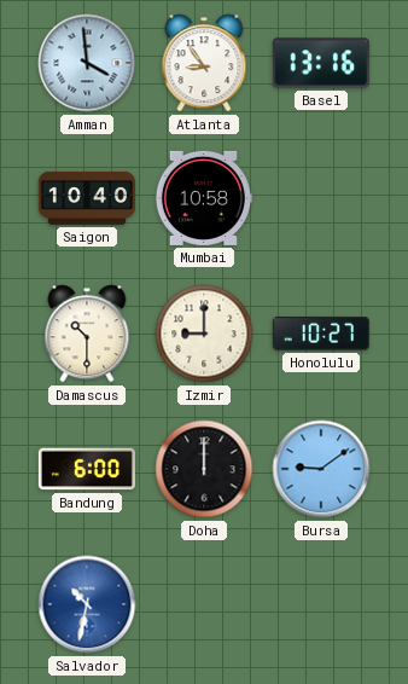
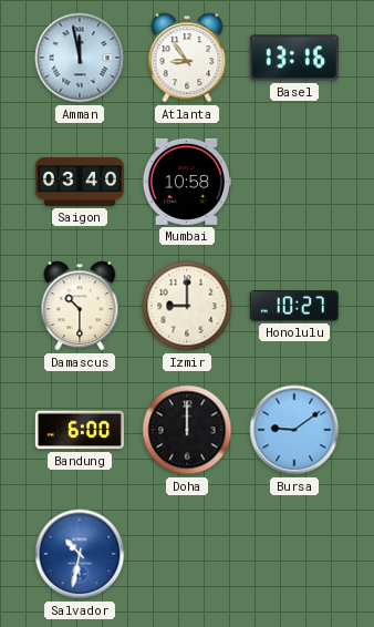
Amman: 3:59 -> 11:58
Saigon: 10:40 -> 03:40
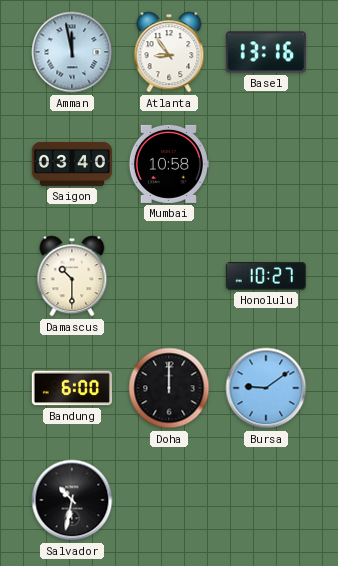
Izmir: 9:00 -> none
Salvador dial: blue -> black
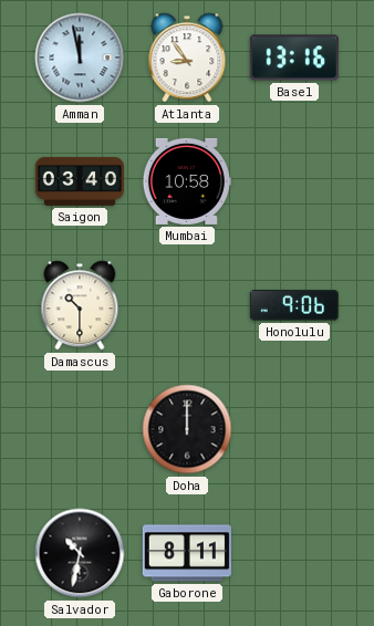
Honolulu: 10:27 -> 9:06
Bandung: 6:00 -> none
Bursa: 9:09 -> none
Gaborone: none -> 8:11
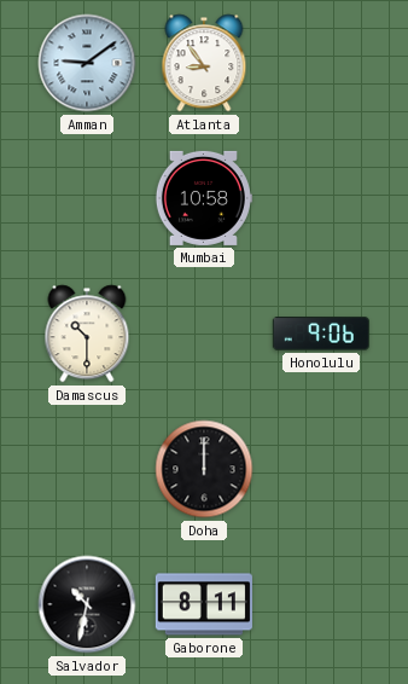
Amman: 11:58 -> 9:09
Basel: 13:16 -> none
Saigon: 03:40 -> none
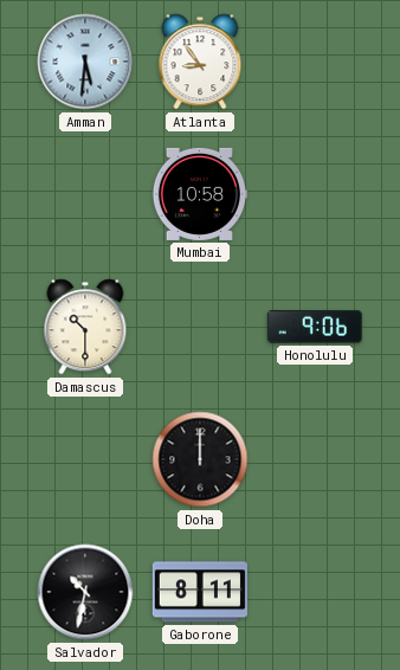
Amman: 9:09 -> 5:31
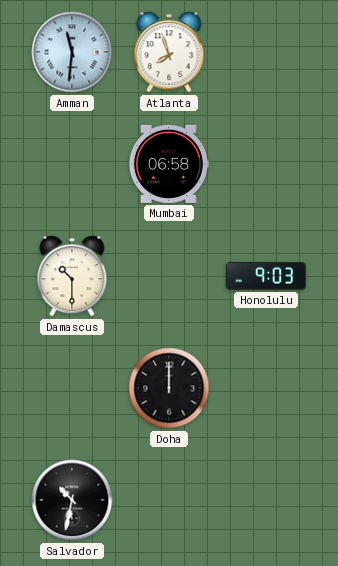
Amman: 5:31 -> 11:31
Atlanta: 8:54 -> 7:57
Mumbai: 10:58 -> 06:58
Honolulu: 9:06 -> 9:03
Gaborone: 8:11 -> none
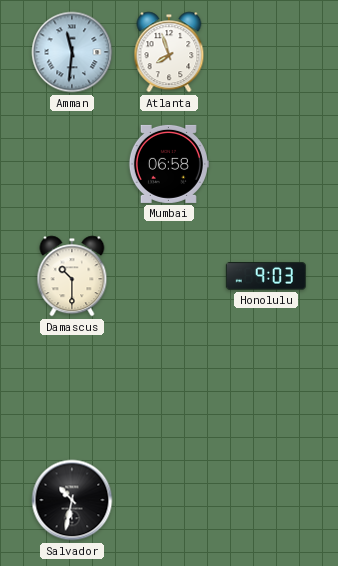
Doha: 12:00 -> none
